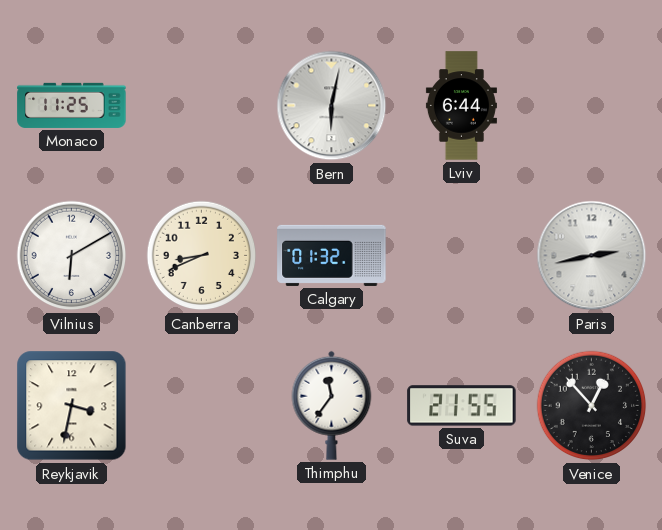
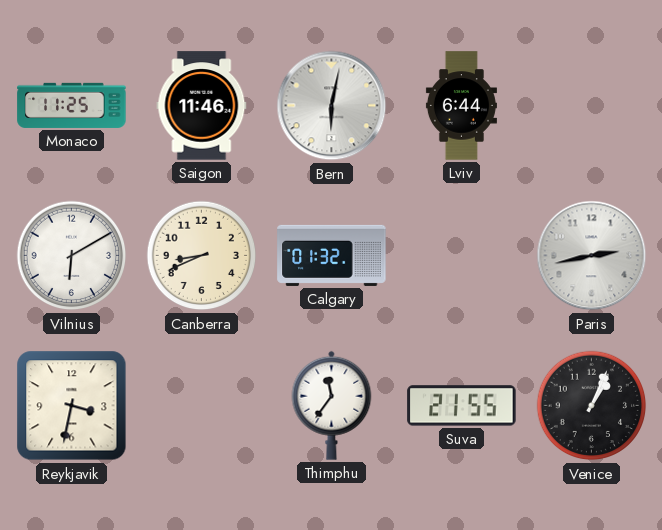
Saigon: none -> 11:46
Venice: 12:53 -> 1:04
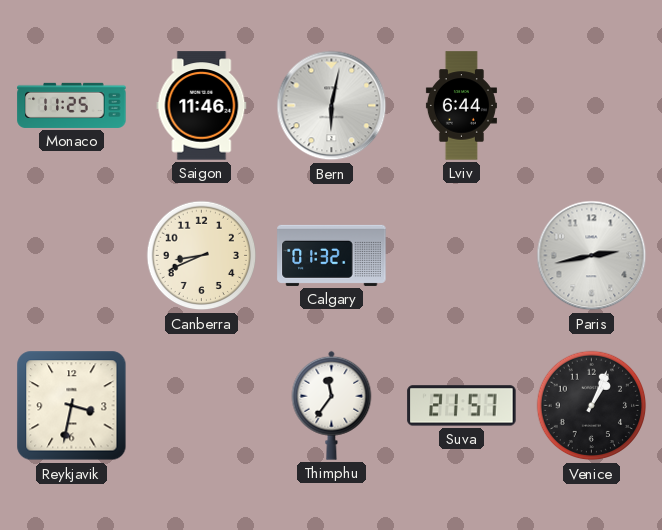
Vilnius: 6:10 -> none
Suva: 21:55 -> 21:57
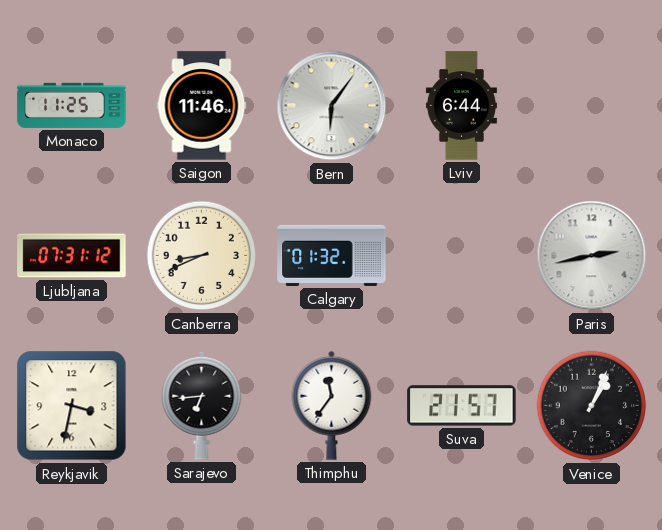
Bern: 6:02 -> 6:06
Ljubljana: none -> 07:31
Sarajevo: none -> 6:44
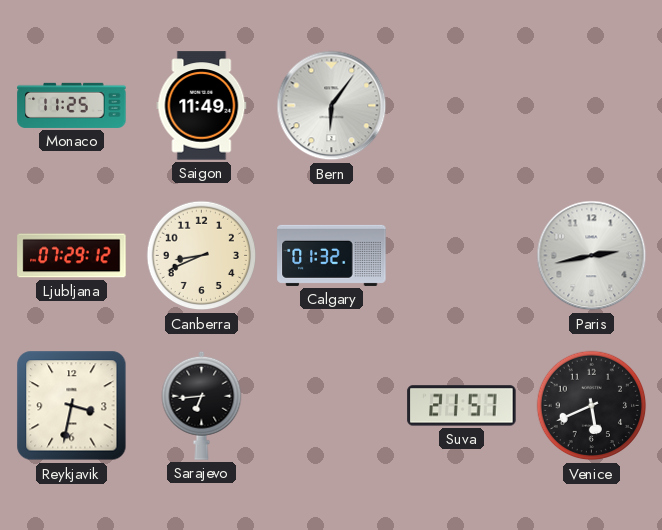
Saigon: 11:46 -> 11:49
Lviv: 6:44 -> none
Ljubljana: 07:31 -> 07:29
Thimphu: 11:36 -> none
Venice: 1:04 -> 5:41
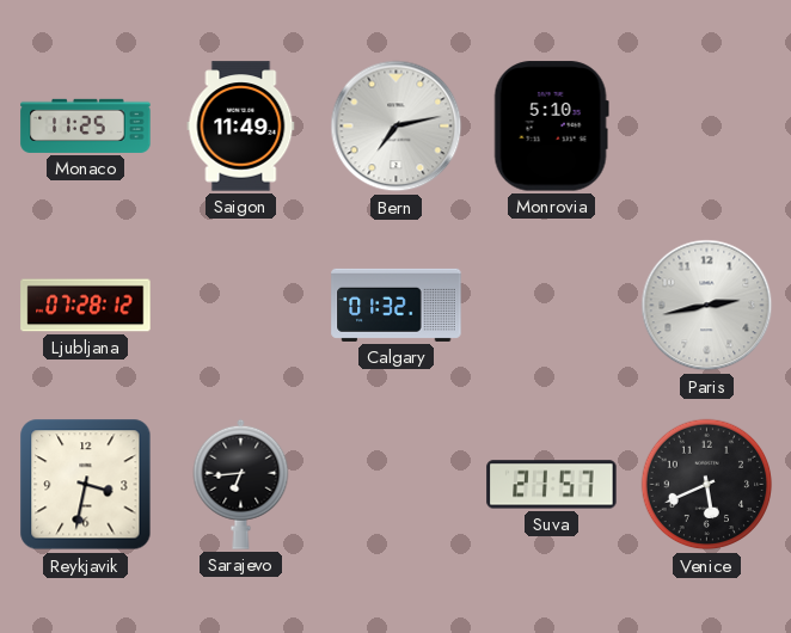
Bern: 6:06 -> 7:13
Monrovia: none -> 5:10
Ljubljana: 07:29 -> 07:28
Canberra: 8:41 -> none
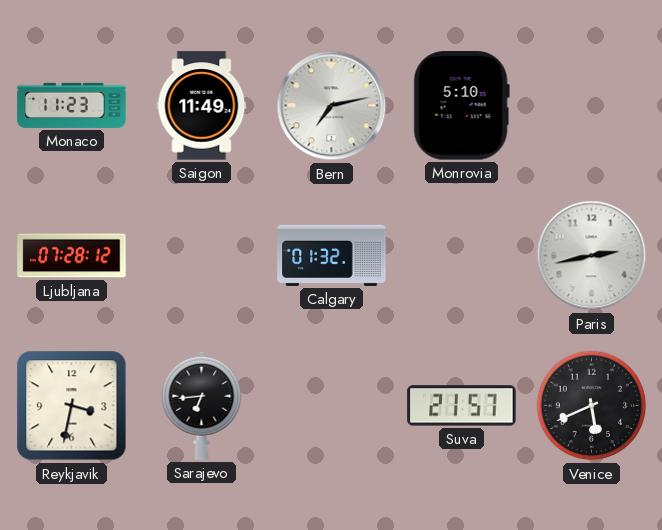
Monaco: 11:25 -> 11:23
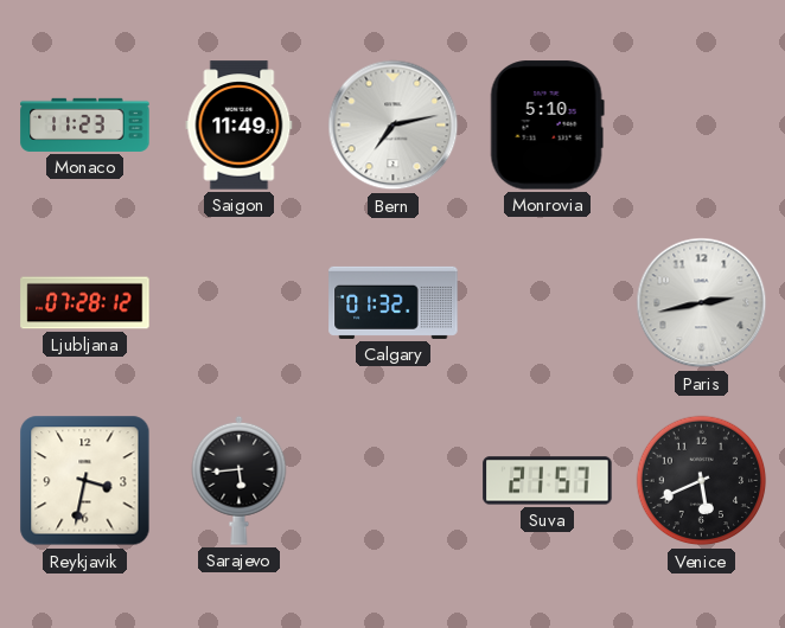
Sarajevo: 6:44 -> 5:44
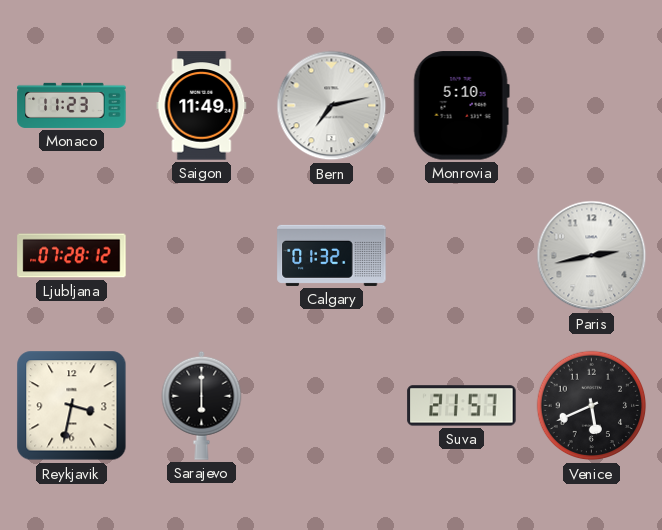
Sarajevo: 5:44 -> 6:00
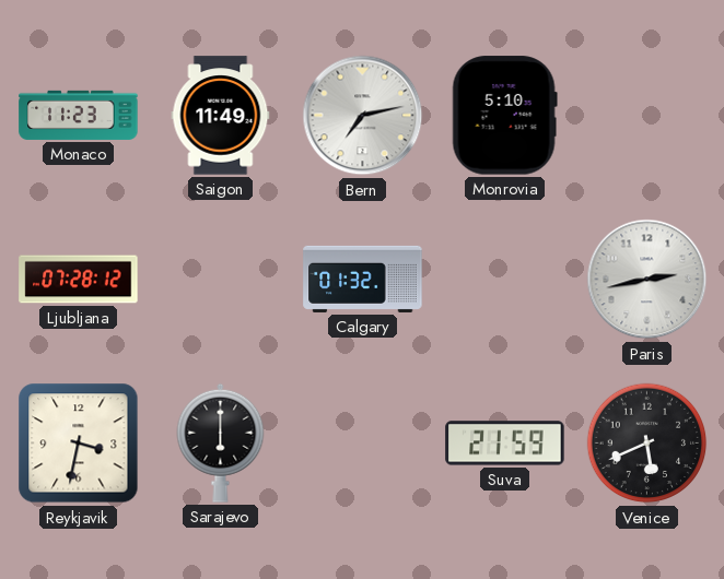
Suva: 21:57 -> 21:59
